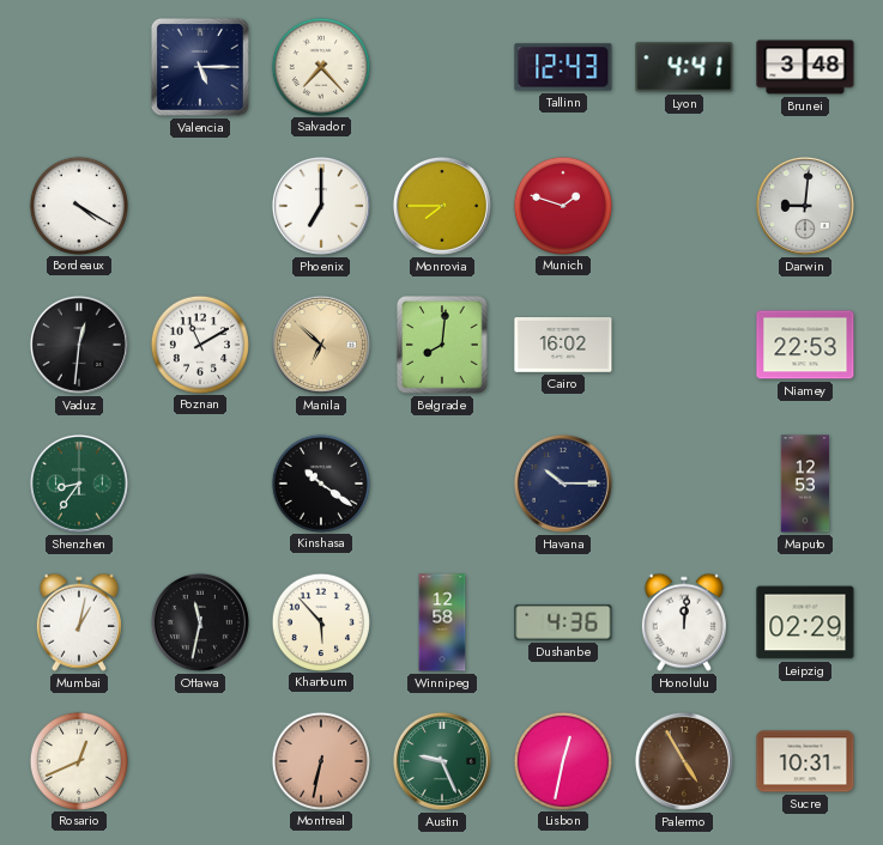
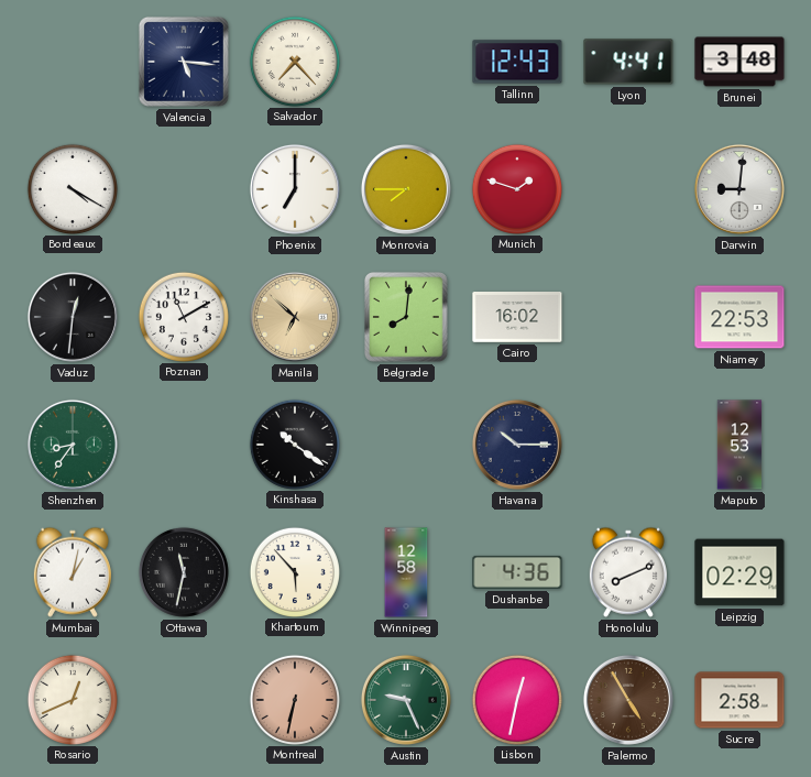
Valencia: 5:15 -> 5:16
Honolulu: 12:01 -> 8:11
Sucre: 10:31 -> 2:58
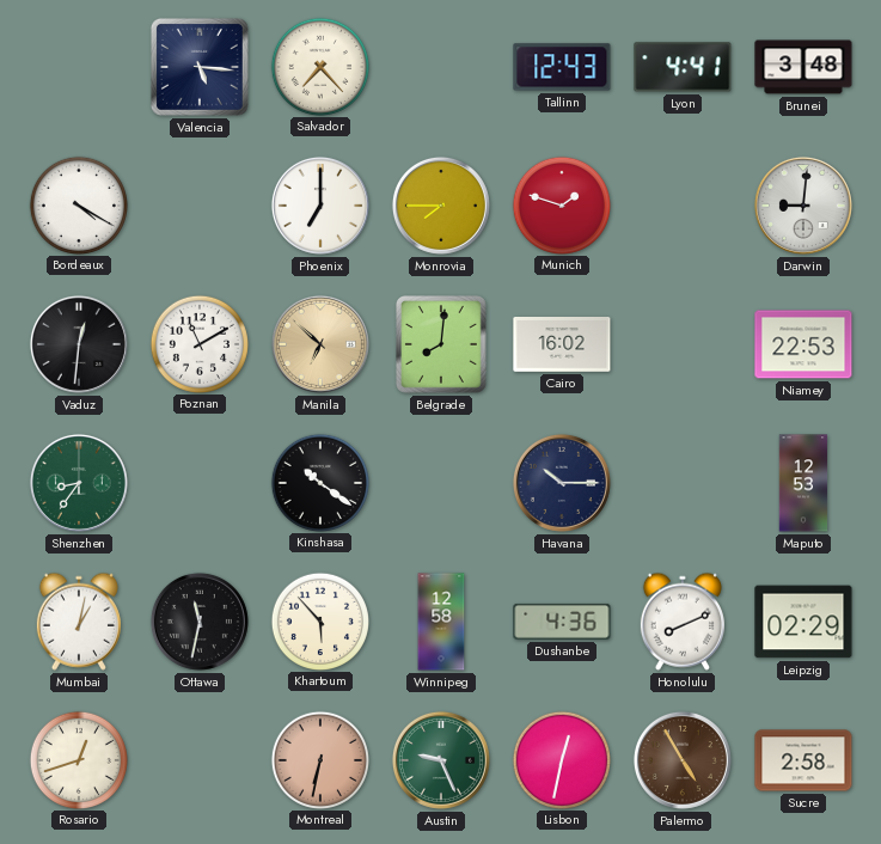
Rosario: 12:41 -> 12:42
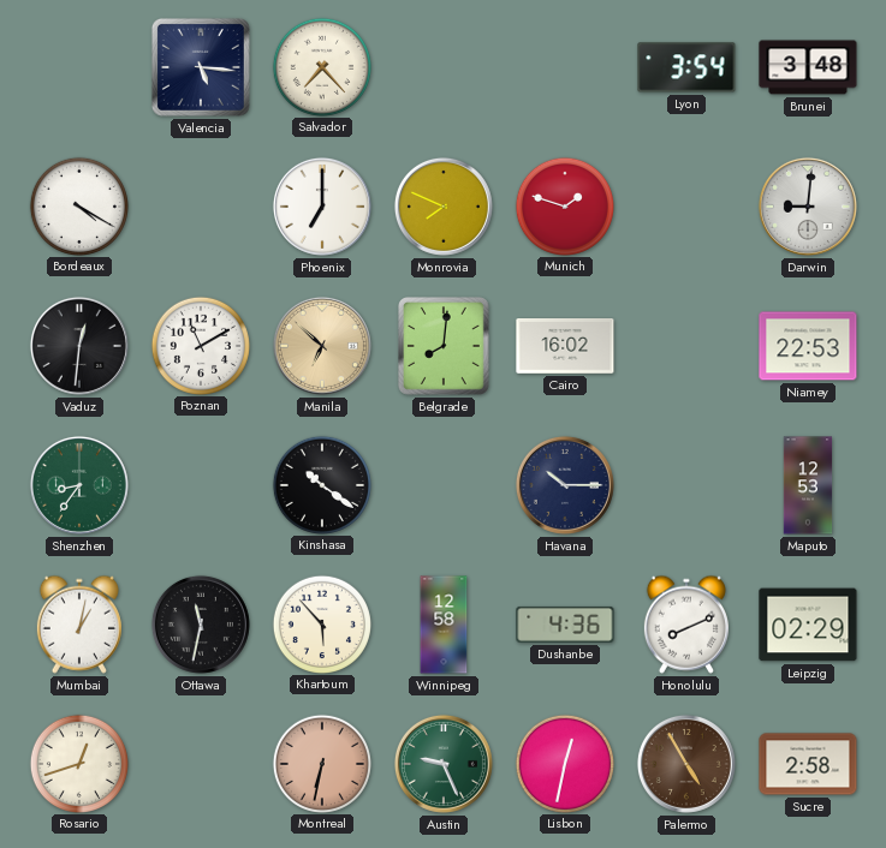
Tallinn: 12:43 -> none
Lyon: 4:41 -> 3:54
Monrovia: 7:45 -> 7:49
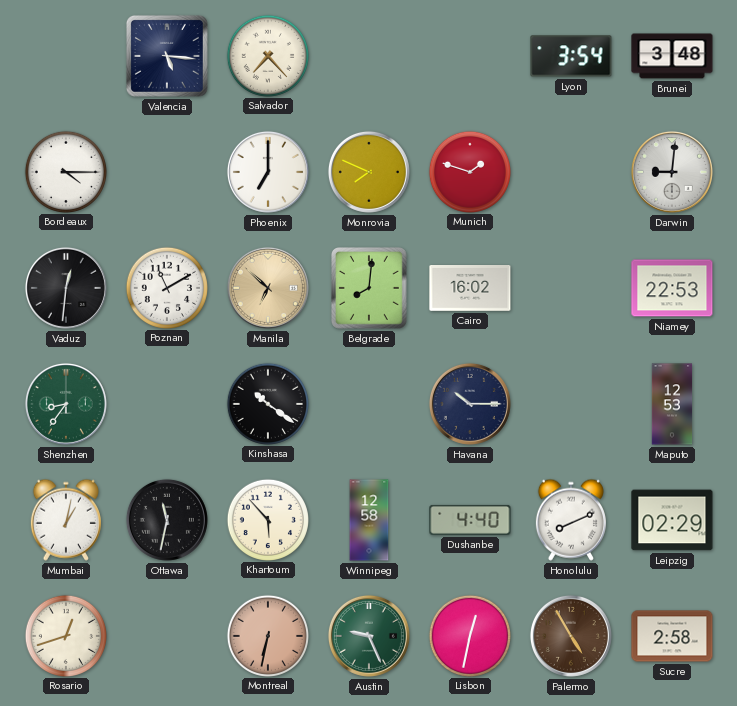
Bordeaux: 4:20 -> 4:15
Dushanbe: 4:36 -> 4:40
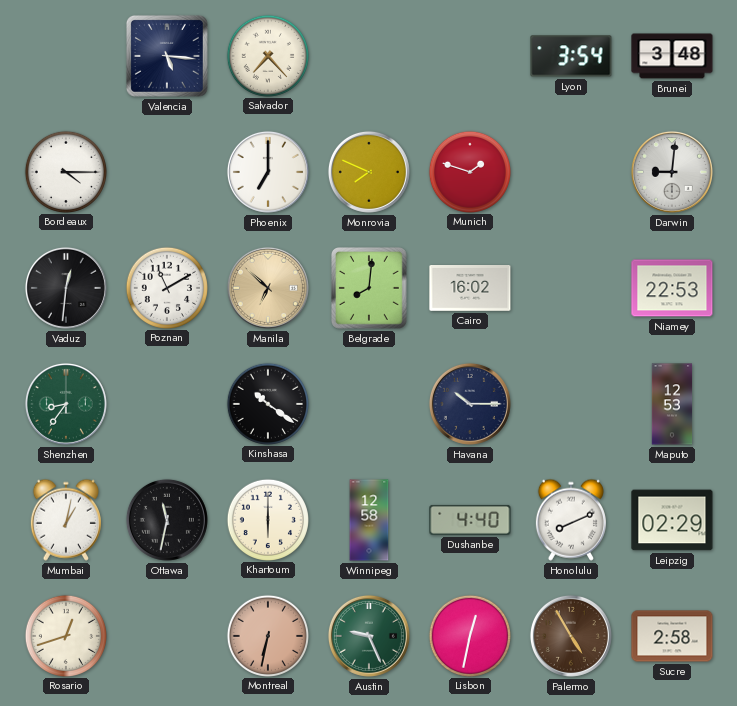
Khartoum: 5:53 -> 6:00
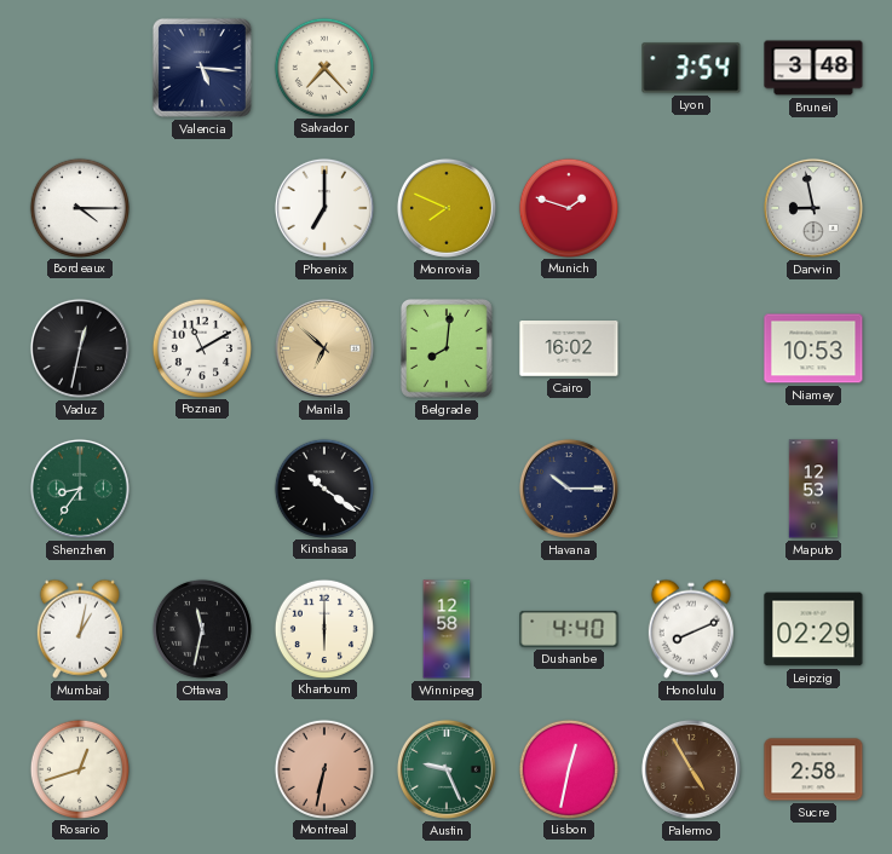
Darwin: 9:01 -> 8:58
Vaduz: 12:31 -> 12:32
Niamey: 22:53 -> 10:53
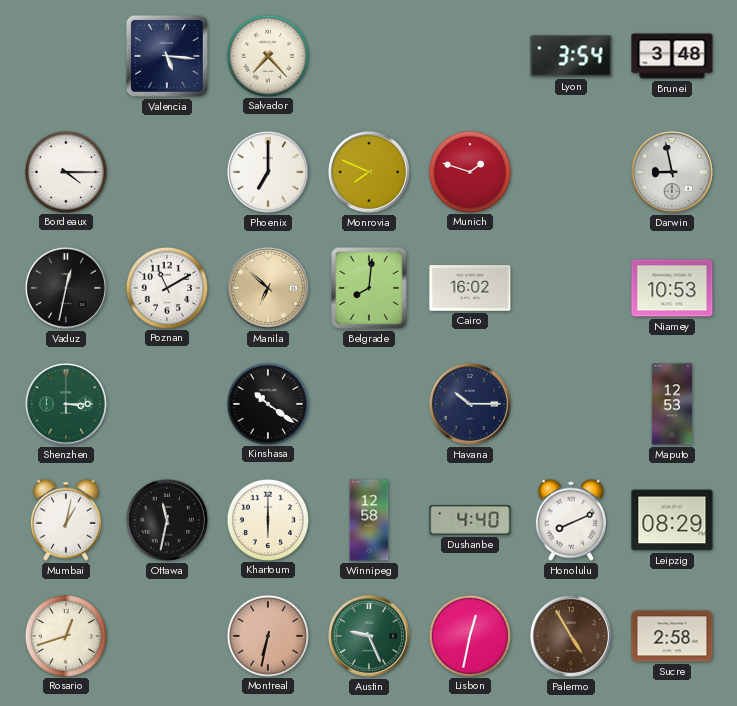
Shenzhen: 8:36 -> 3:15
Leipzig: 02:29 -> 08:29
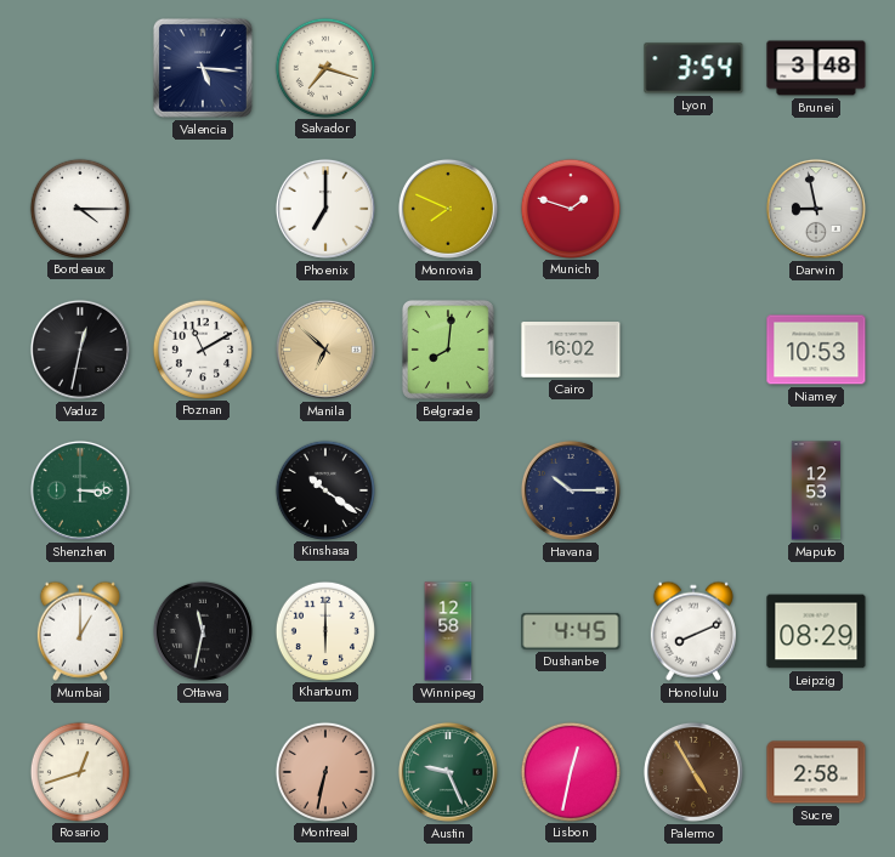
Salvador: 7:23 -> 7:18
Mumbai: 1:02 -> 1:00
Dushanbe: 4:40 -> 4:45
